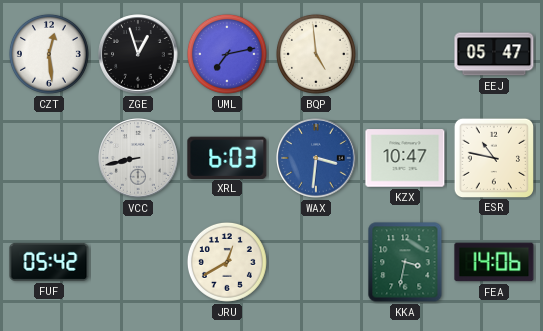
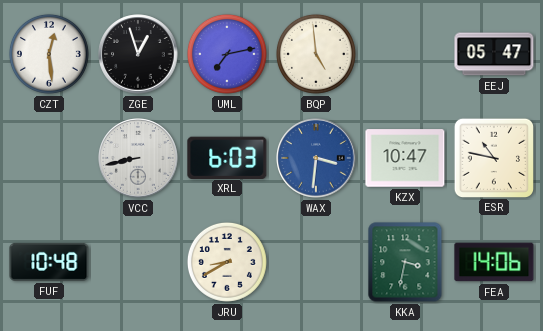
FUF: 05:42 -> 10:48
JRU: 12:40 -> 8:40
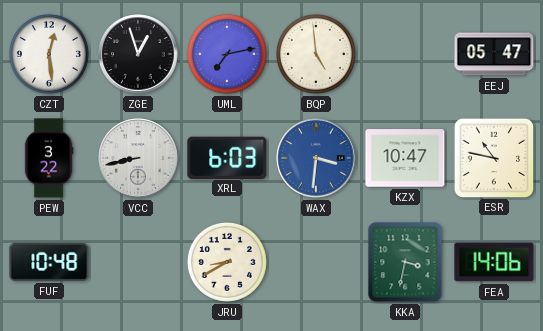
PEW: none -> 3:22
